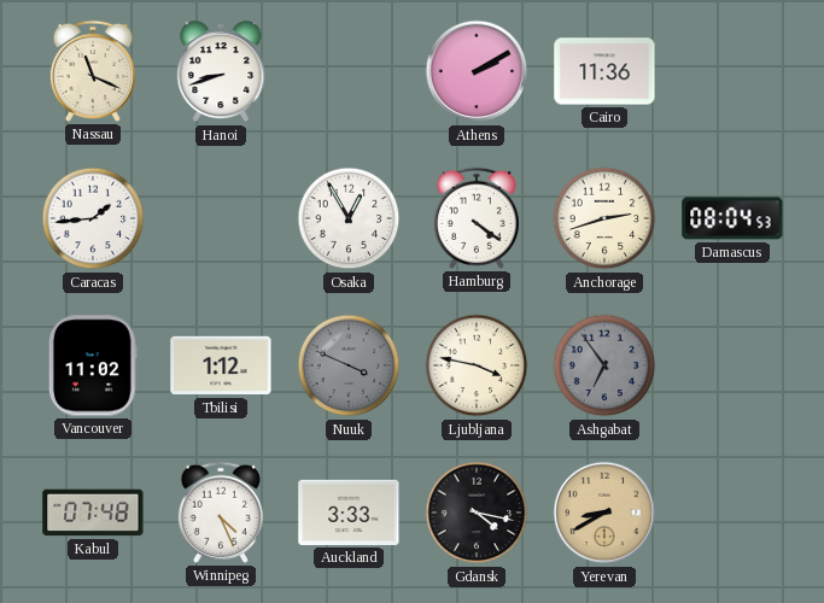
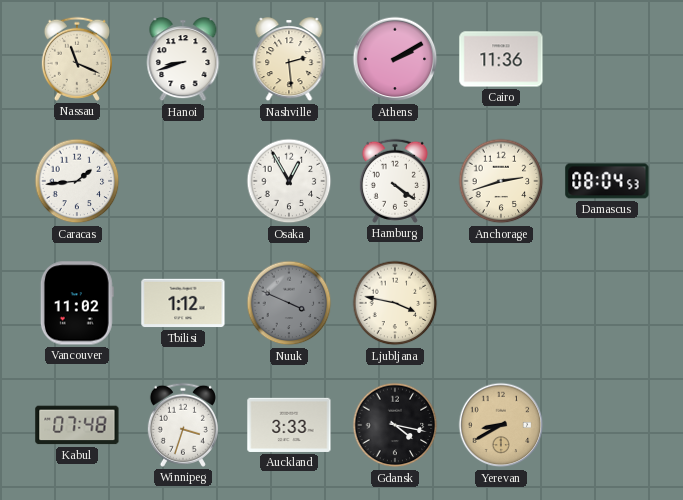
Nashville: none -> 2:29
Ashgabat: 6:54 -> none
Winnipeg: 4:26 -> 3:33
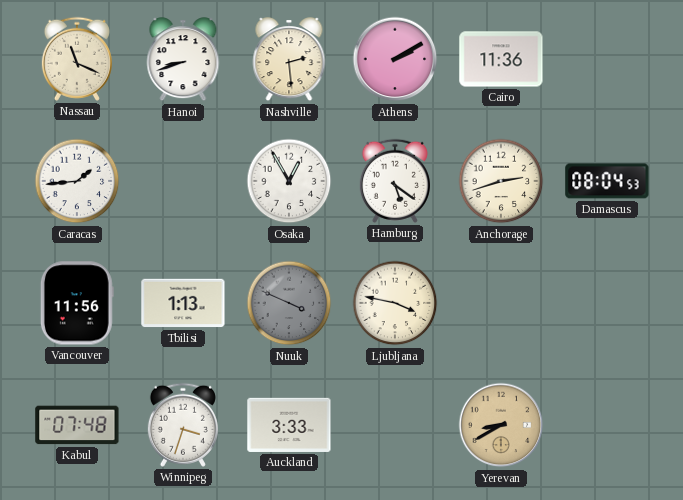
Hamburg: 4:21 -> 5:21
Vancouver: 11:02 -> 11:56
Tbilisi: 1:12 -> 1:13
Gdansk: 4:17 -> none
